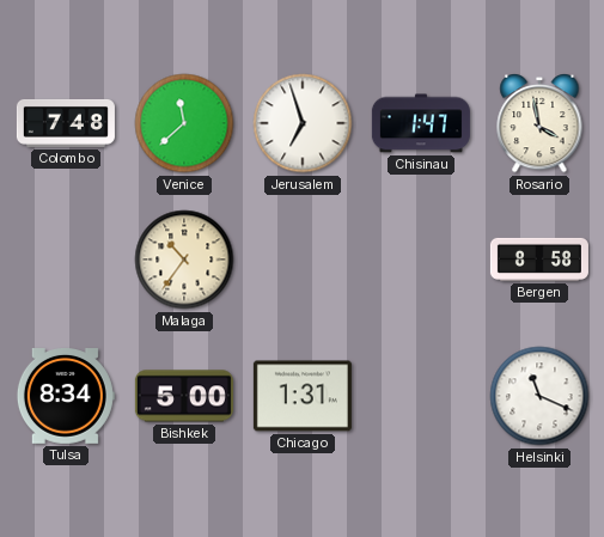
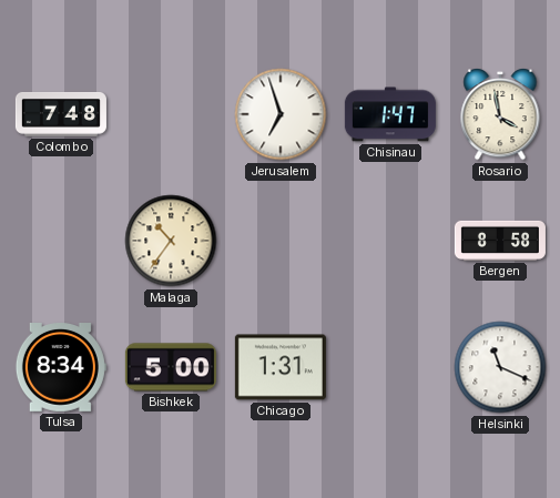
Venice: 11:38 -> none
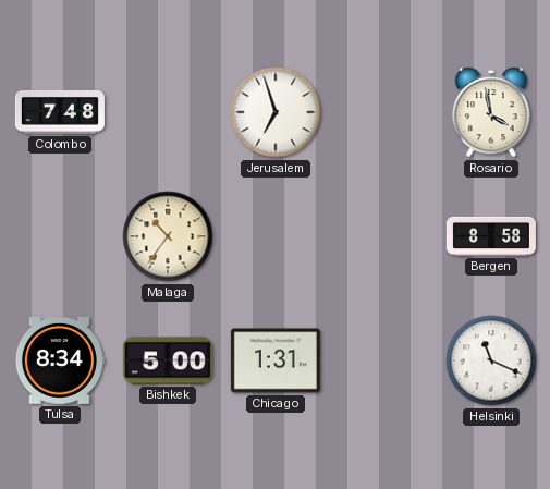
Chisinau: 1:47 -> none
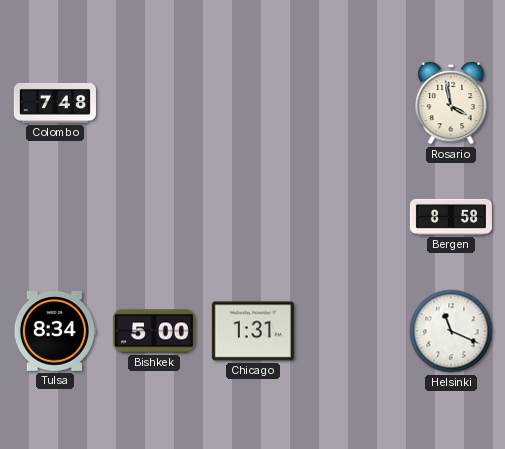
Jerusalem: 6:57 -> none
Malaga: 10:36 -> none
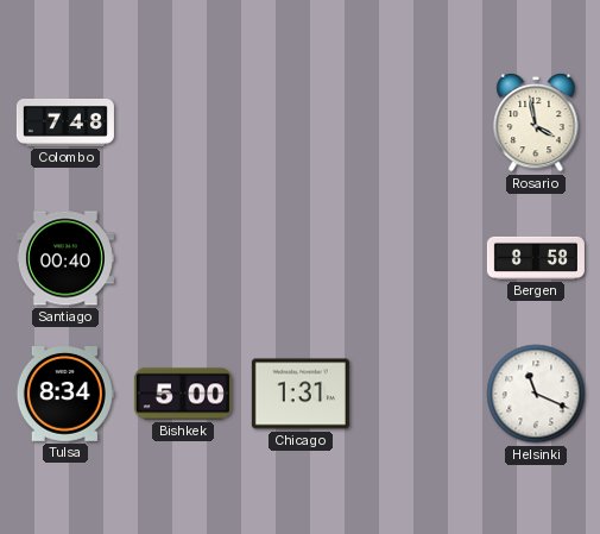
Santiago: none -> 00:40
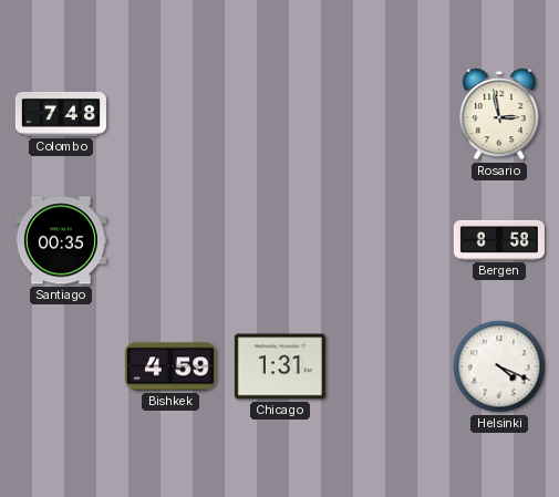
Rosario: 3:58 -> 2:58
Santiago: 00:40 -> 00:35
Tulsa: 8:34 -> none
Bishkek: 5:00 -> 4:59
Helsinki: 11:19 -> 4:19
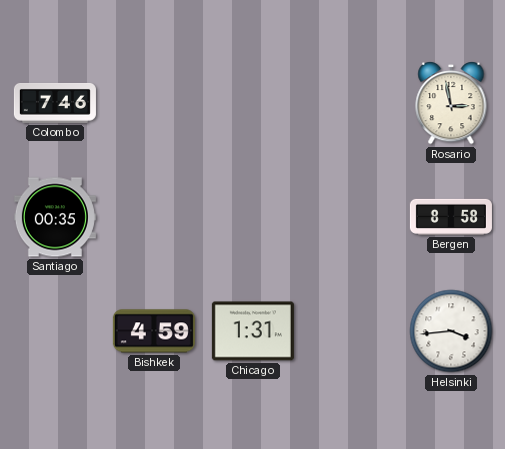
Colombo: 7:48 -> 7:46
Helsinki: 4:19 -> 3:44
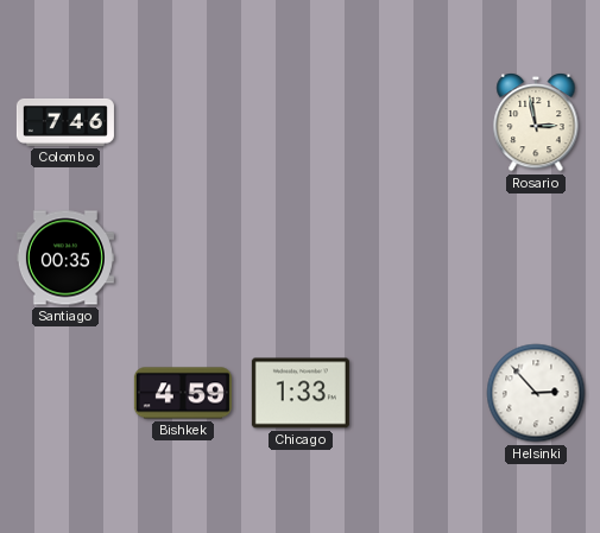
Bergen: 8:58 -> none
Chicago: 1:31 -> 1:33
Helsinki: 3:44 -> 2:53
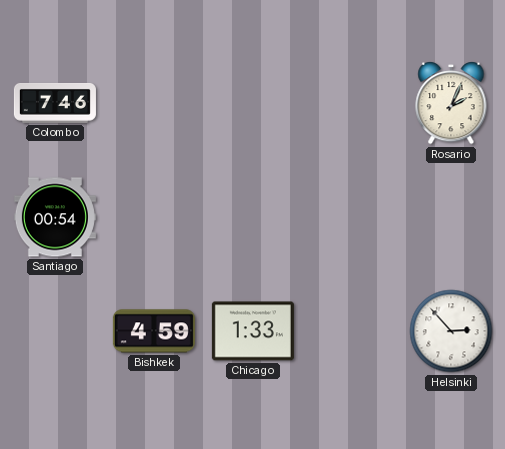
Rosario: 2:58 -> 2:04
Santiago: 00:35 -> 00:54
